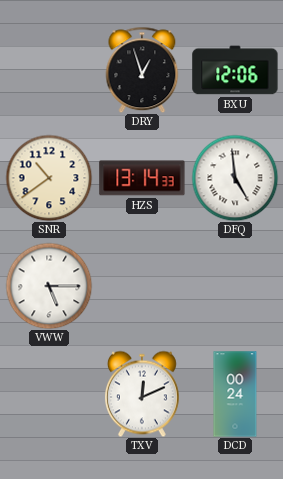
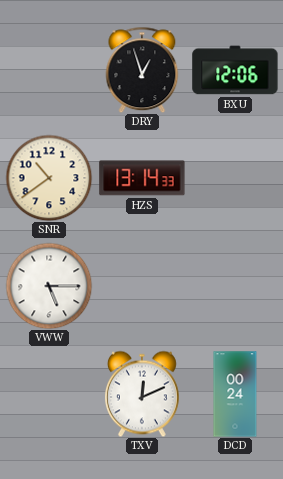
DFQ: 4:59 -> none
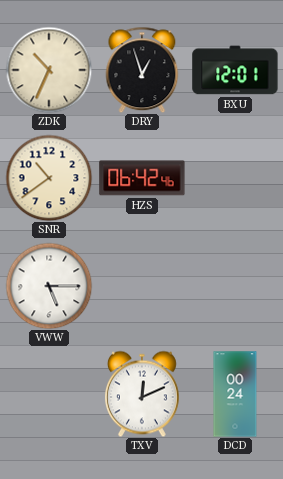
ZDK: none -> 10:34
BXU: 12:06 -> 12:01
HZS: 13:14 -> 06:42
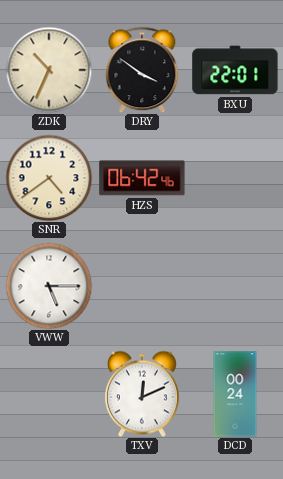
DRY: 12:57 -> 3:51
BXU: 12:01 -> 22:01
SNR: 10:39 -> 4:39
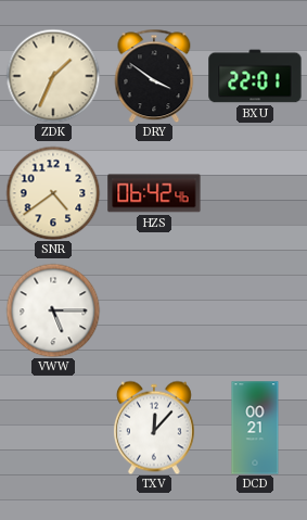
ZDK: 10:34 -> 1:34
TXV: 12:11 -> 12:07
DCD: 00:24 -> 00:21
